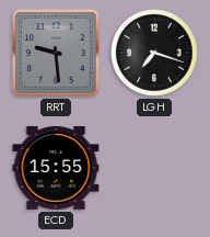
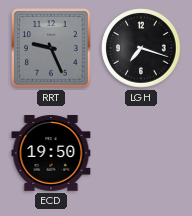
RRT: 9:29 -> 9:26
ECD: 15:55 -> 19:50
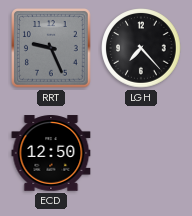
LGH: 7:18 -> 7:23
ECD: 19:50 -> 12:50
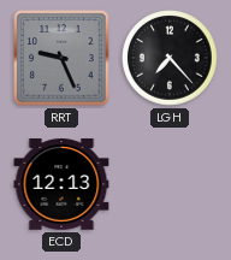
ECD: 12:50 -> 12:13
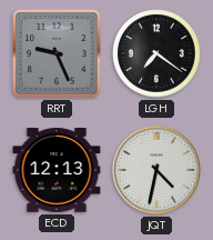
LGH: 7:23 -> 7:21
JQT: none -> 4:32
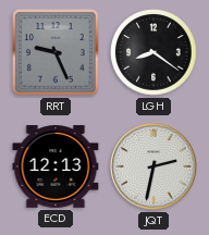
LGH: 7:21 -> 8:21
JQT: 4:32 -> 2:32
